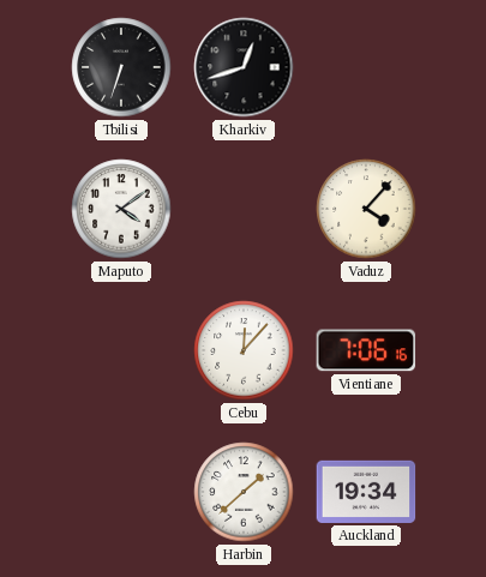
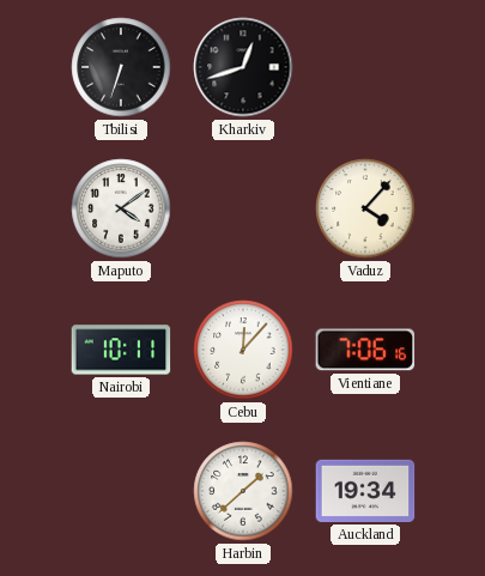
Nairobi: none -> 10:11
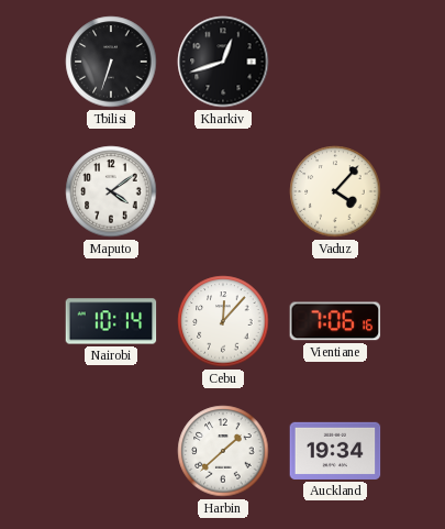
Nairobi: 10:11 -> 10:14
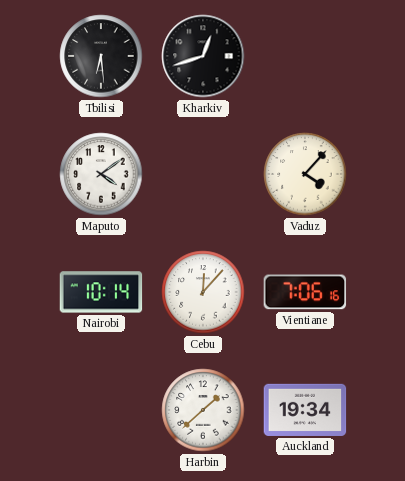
Tbilisi: 6:33 -> 6:29
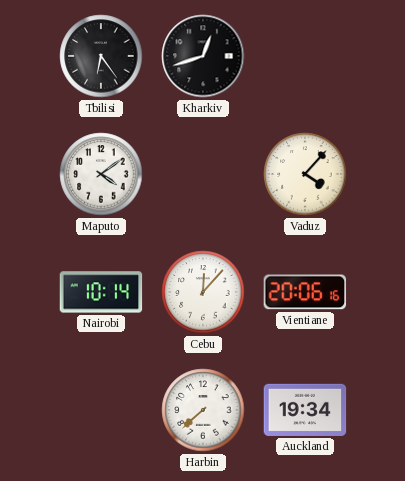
Tbilisi: 6:29 -> 6:24
Vientiane: 7:06 -> 20:06
Harbin: 1:38 -> 7:38
